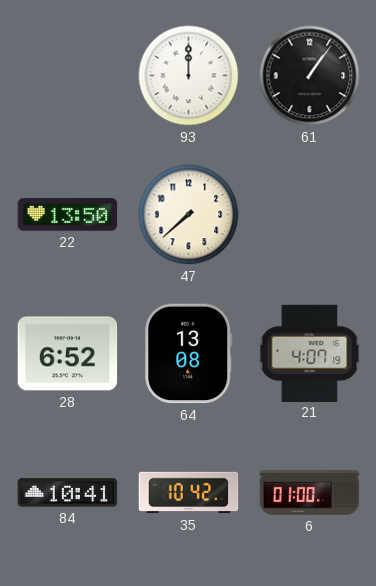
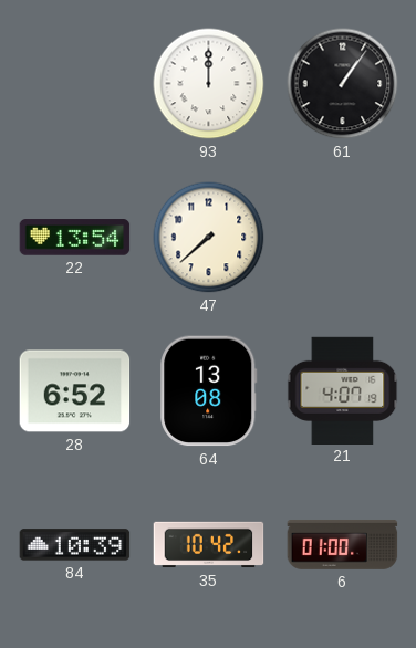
22: 13:50 -> 13:54
84: 10:41 -> 10:39
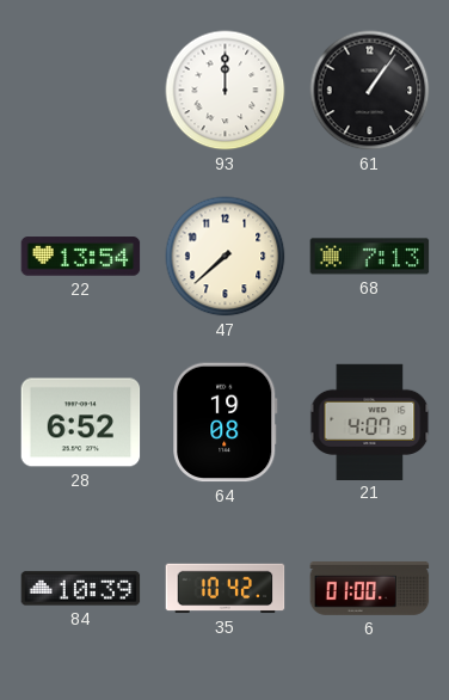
68: none -> 7:13
64: 13:08 -> 19:08
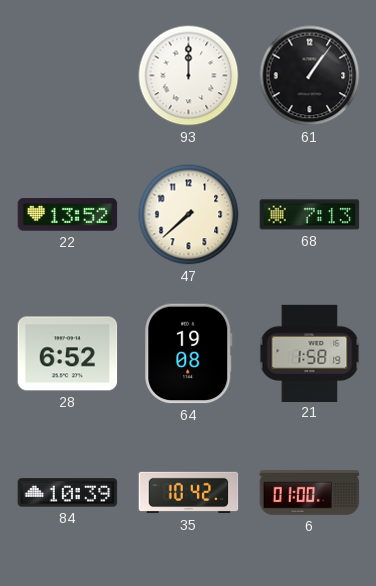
22: 13:54 -> 13:52
21: 4:07 -> 1:58
